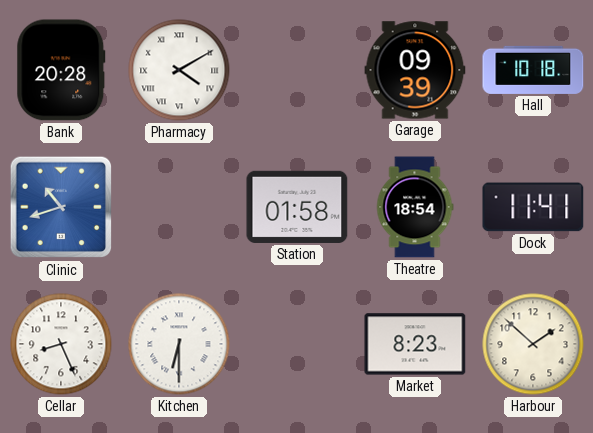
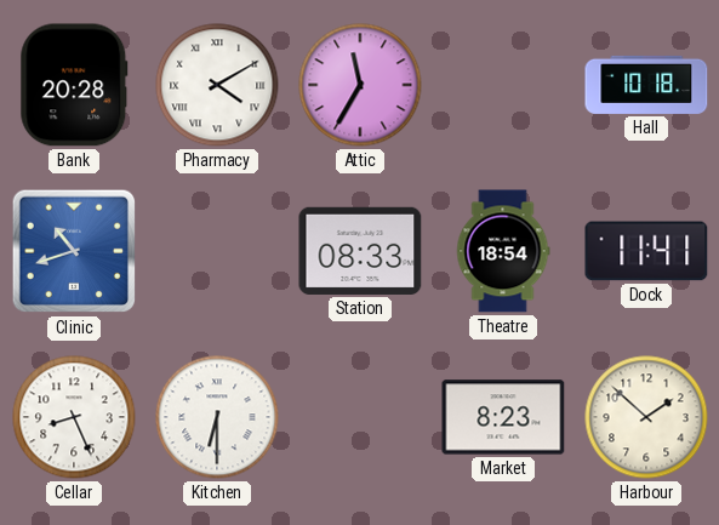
Attic: none -> 11:35
Garage: 09:39 -> none
Station: 01:58 -> 08:33
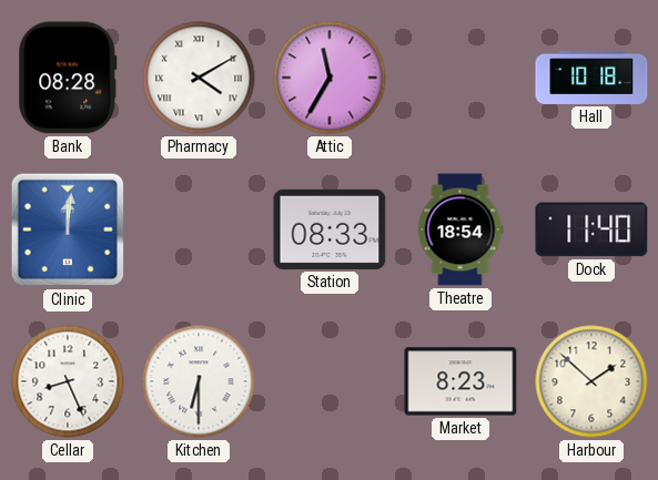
Bank: 20:28 -> 08:28
Clinic: 10:42 -> 12:01
Dock: 11:41 -> 11:40
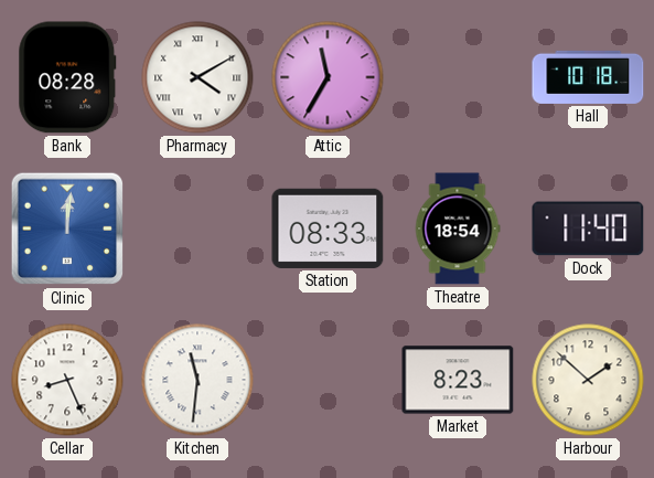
Kitchen: 6:30 -> 11:31
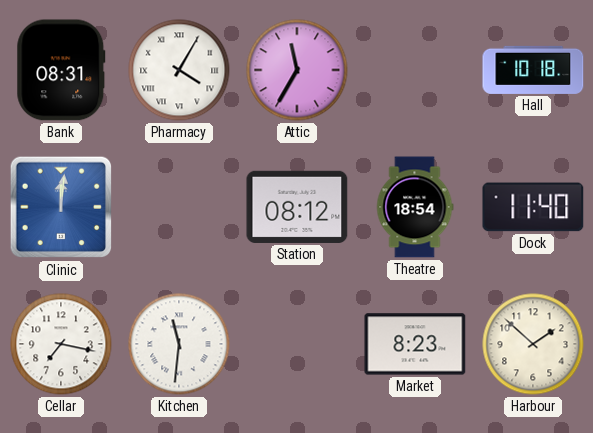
Bank: 08:28 -> 08:31
Pharmacy: 4:10 -> 4:05
Station: 08:33 -> 08:12
Cellar: 8:26 -> 7:17
